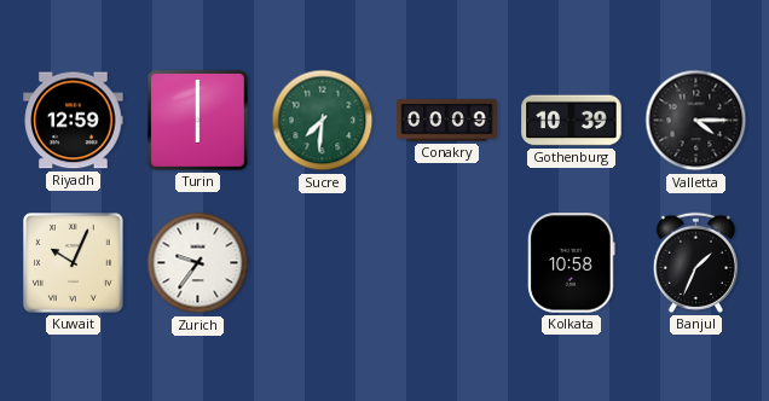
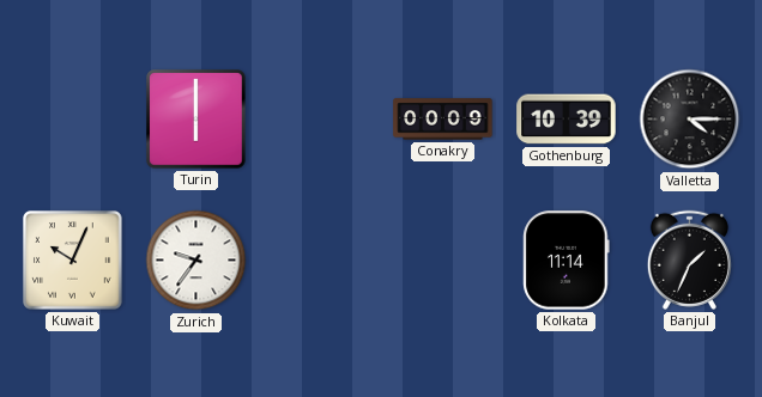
Riyadh: 12:59 -> none
Sucre: 7:31 -> none
Kolkata: 10:58 -> 11:14
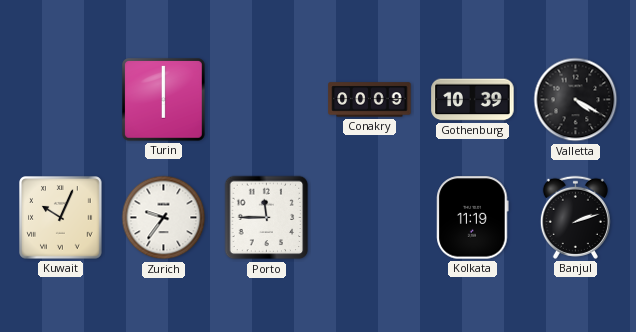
Valletta: 4:15 -> 4:20
Porto: none -> 11:45
Kolkata: 11:14 -> 11:19
Banjul: 1:34 -> 2:12
